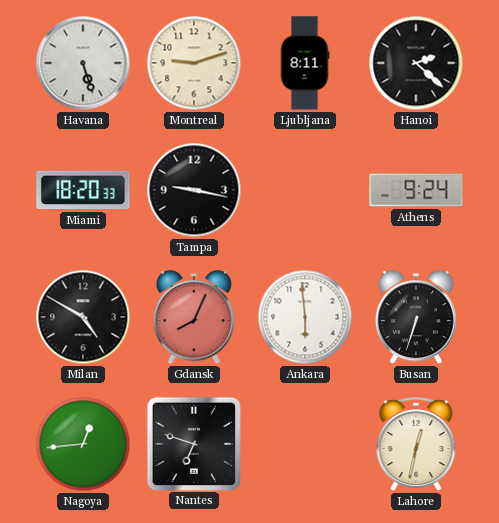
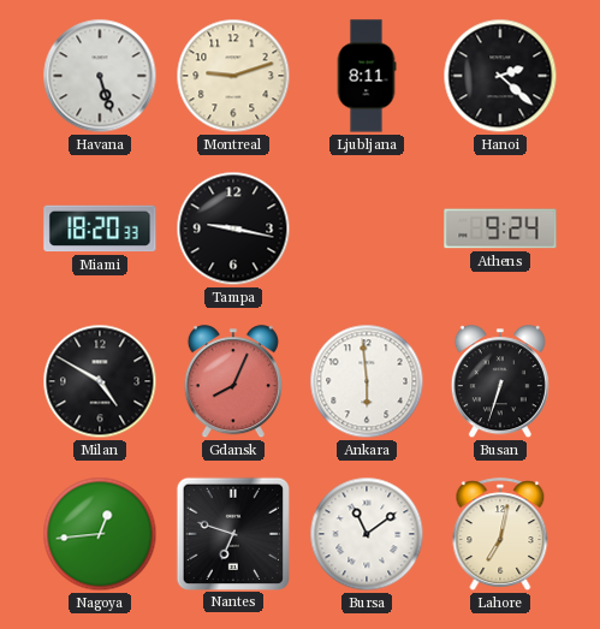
Bursa: none -> 11:09
Lahore: 12:32 -> 7:02
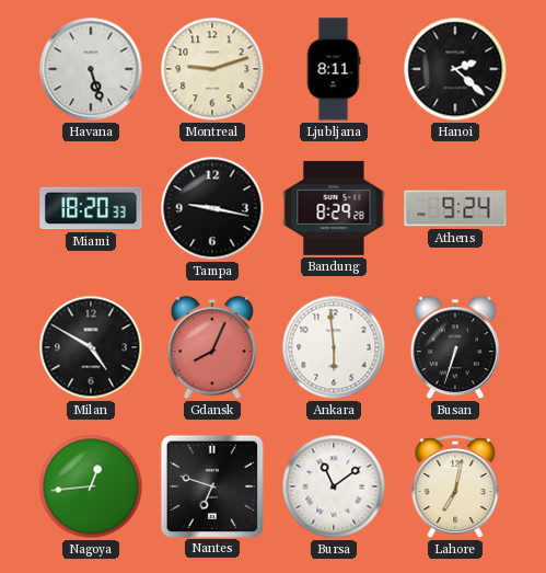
Bandung: none -> 8:29
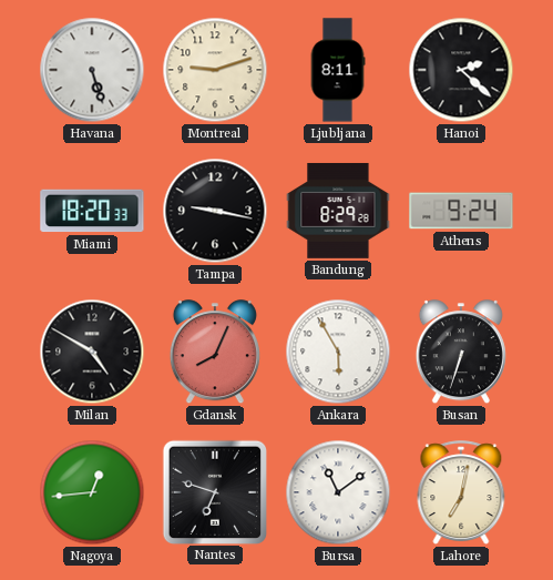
Ankara: 5:59 -> 5:55
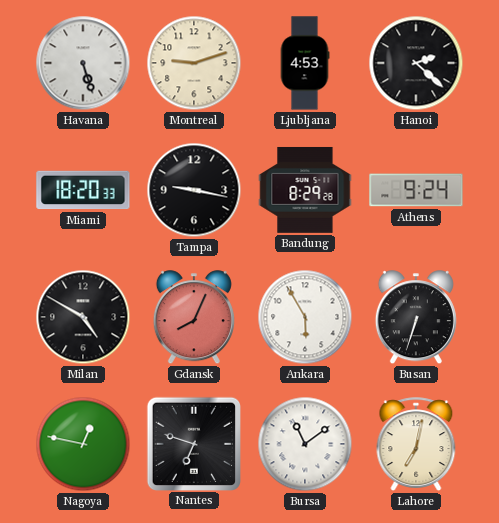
Ljubljana: 8:11 -> 4:53
Nagoya: 12:44 -> 12:47
